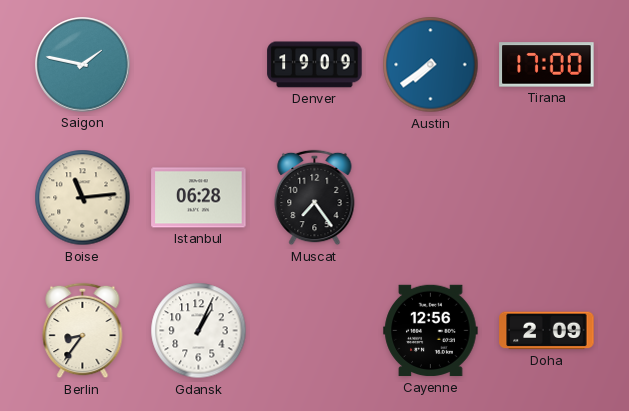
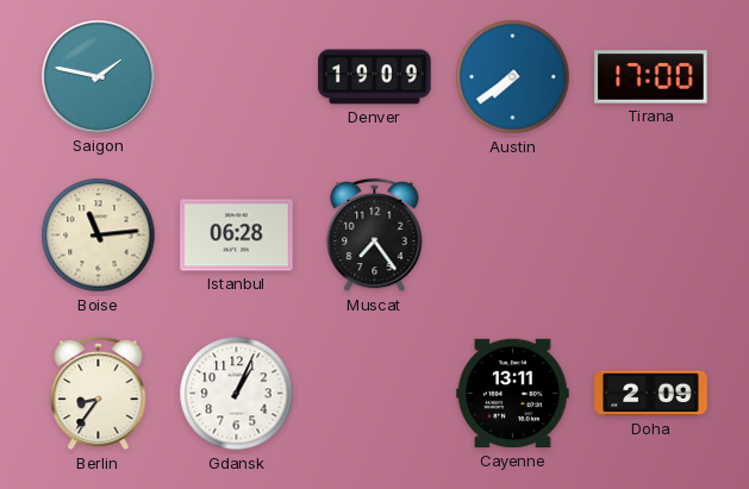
Cayenne: 12:56 -> 13:11
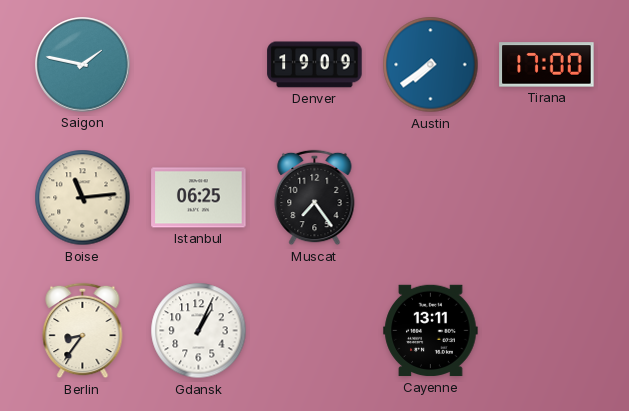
Istanbul: 06:28 -> 06:25
Doha: 2:09 -> none
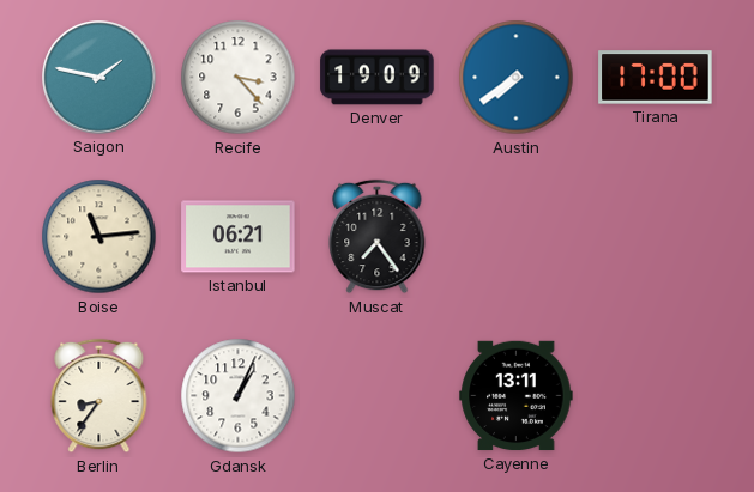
Recife: none -> 3:23
Istanbul: 06:25 -> 06:21
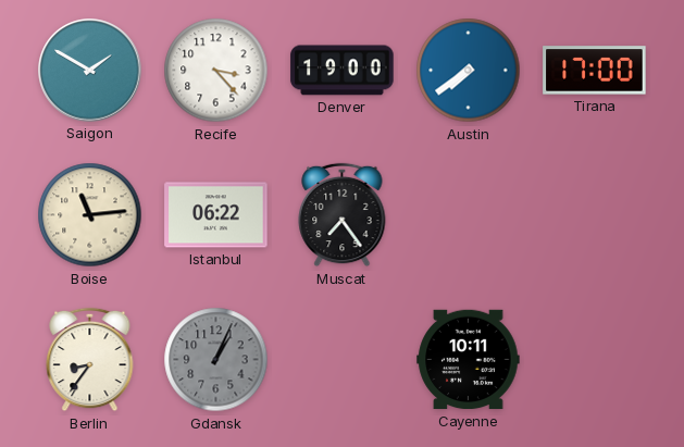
Saigon: 1:47 -> 1:50
Denver: 19:09 -> 19:00
Istanbul: 06:21 -> 06:22
Gdansk dial: white -> grey
Cayenne: 13:11 -> 10:11
